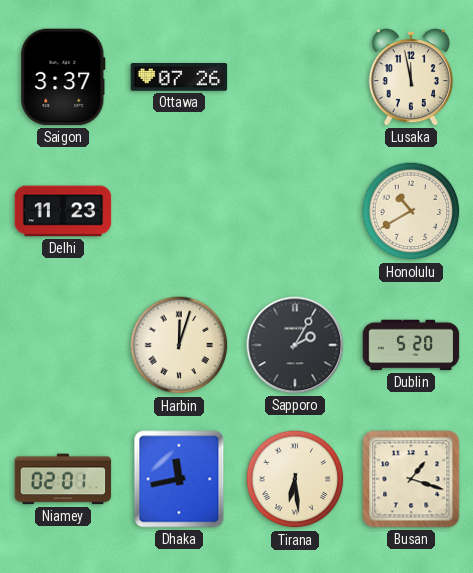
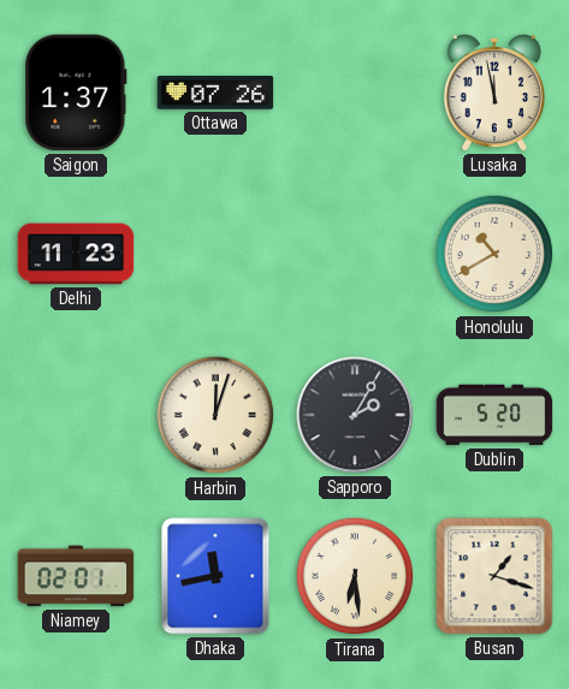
Saigon: 3:37 -> 1:37
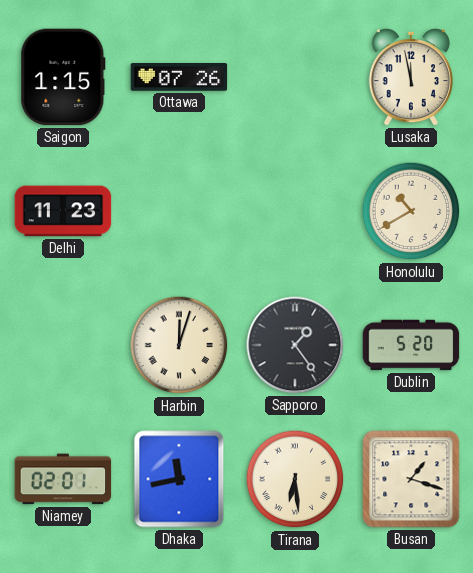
Saigon: 1:37 -> 1:15
Sapporo: 2:05 -> 1:24
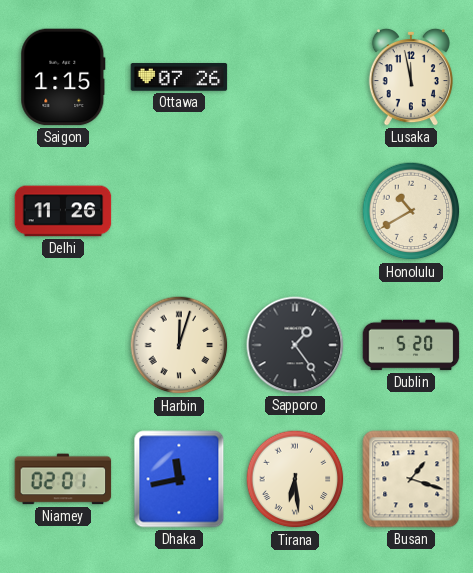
Delhi: 11:23 -> 11:26
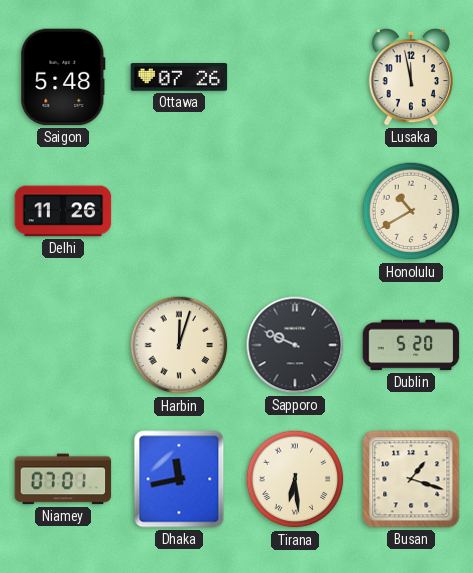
Saigon: 1:15 -> 5:48
Sapporo: 1:24 -> 9:49
Niamey: 02:01 -> 07:01
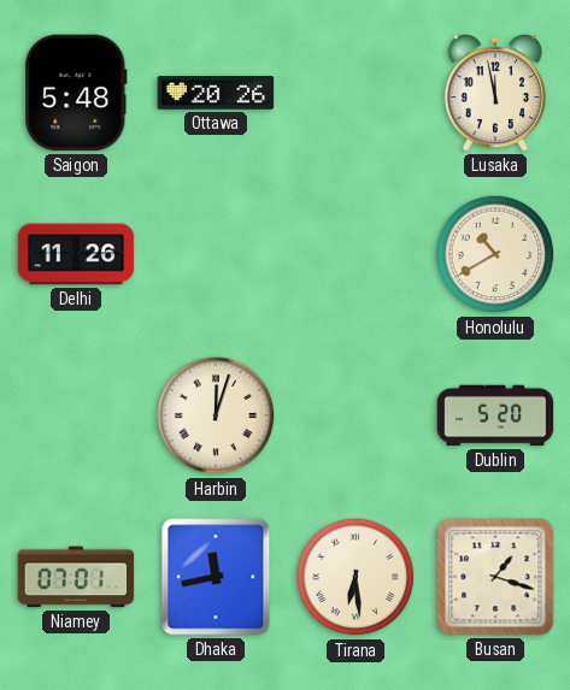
Ottawa: 07:26 -> 20:26
Sapporo: 9:49 -> none
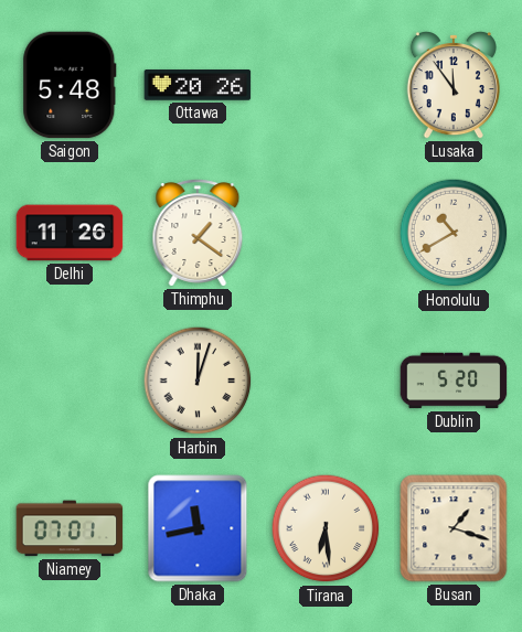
Lusaka: 11:58 -> 11:54
Thimphu: none -> 1:21
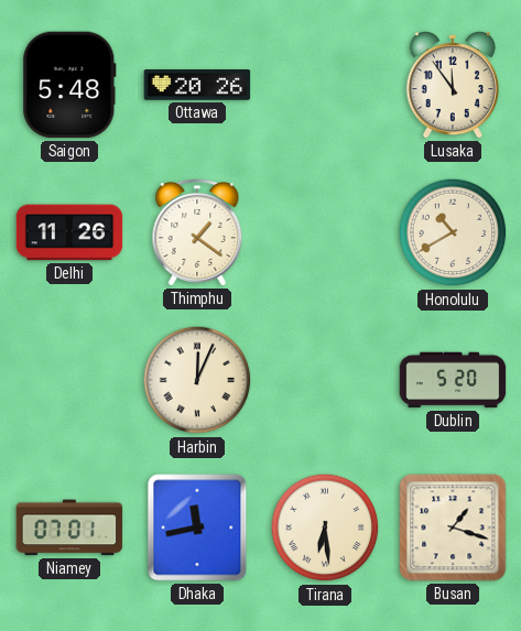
Harbin: 12:03 -> 12:04
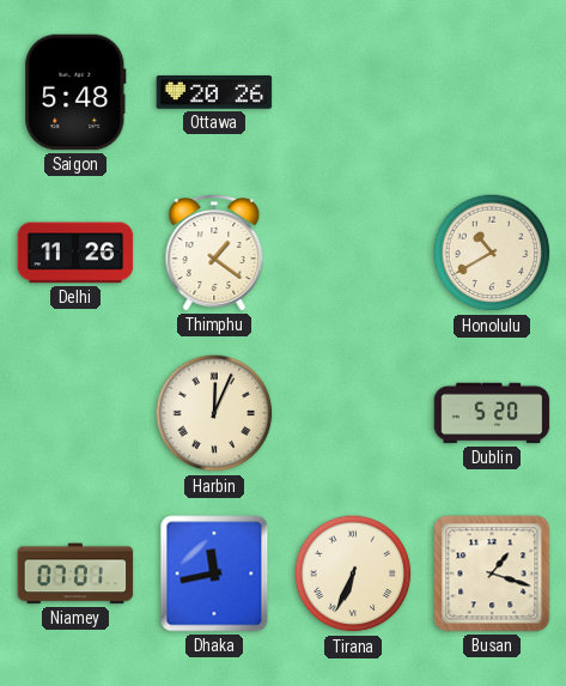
Lusaka: 11:54 -> none
Tirana: 6:29 -> 6:34
